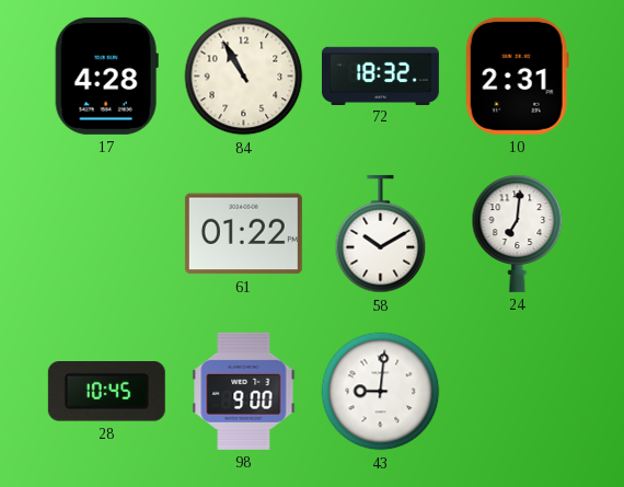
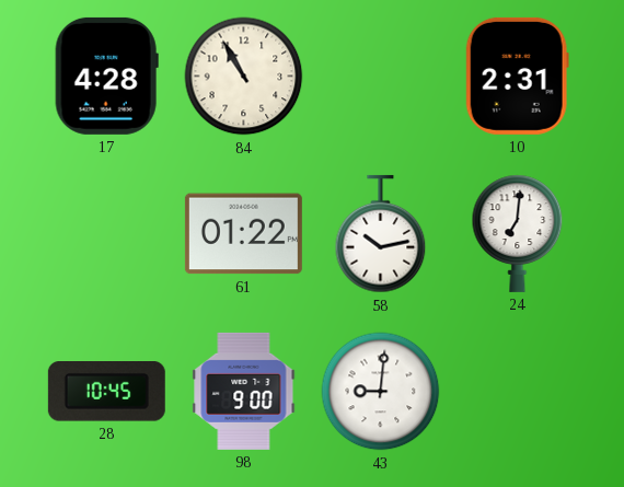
72: 18:32 -> none
58: 10:10 -> 10:13
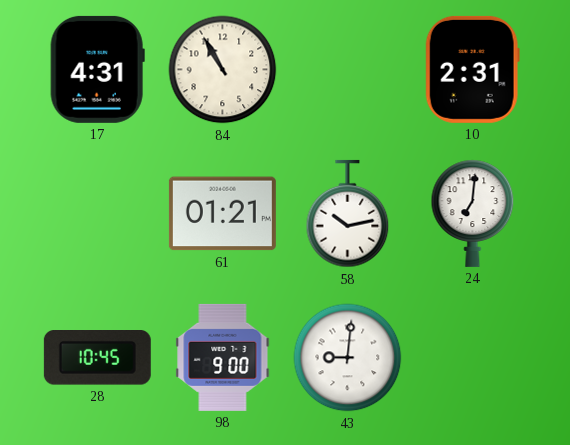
17: 4:28 -> 4:31
61: 01:22 -> 01:21
